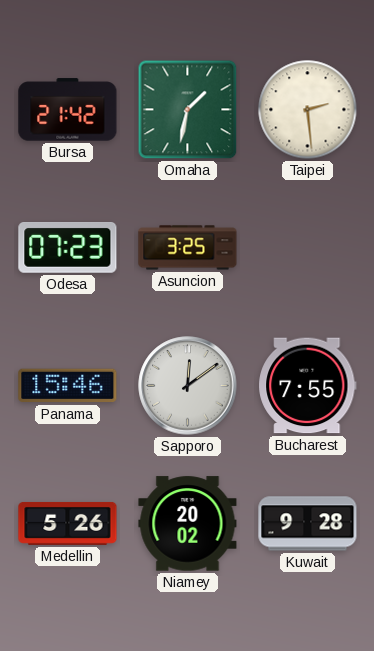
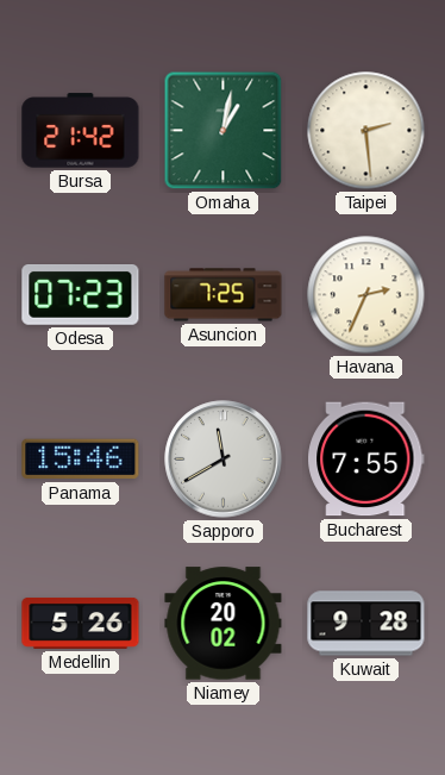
Omaha: 1:32 -> 1:02
Asuncion: 3:25 -> 7:25
Havana: none -> 2:34
Sapporo: 12:09 -> 11:40
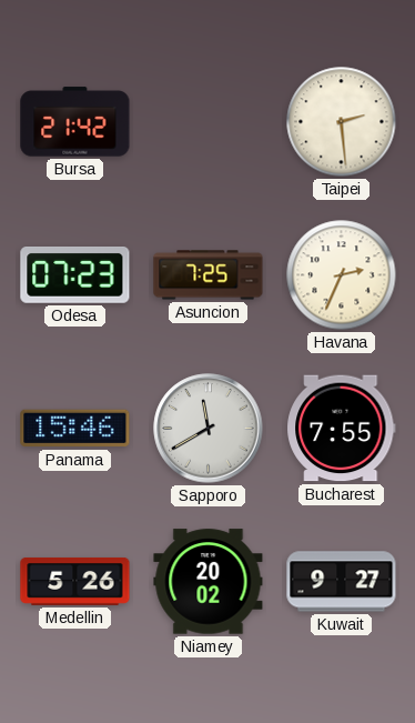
Omaha: 1:02 -> none
Kuwait: 9:28 -> 9:27
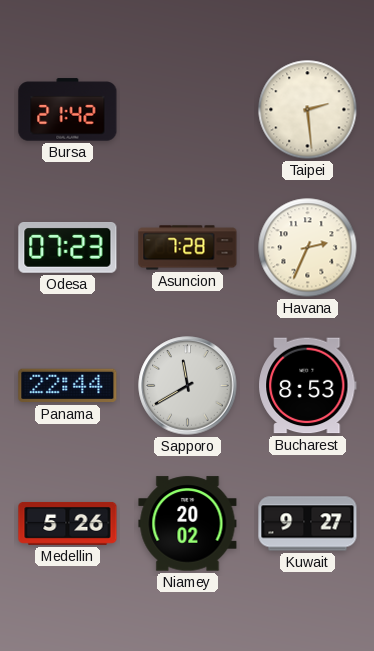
Asuncion: 7:25 -> 7:28
Panama: 15:46 -> 22:44
Bucharest: 7:55 -> 8:53
